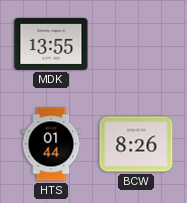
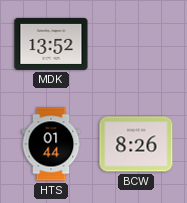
MDK: 13:55 -> 13:52
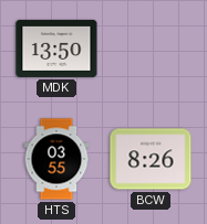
MDK: 13:52 -> 13:50
HTS: 01:44 -> 03:55
